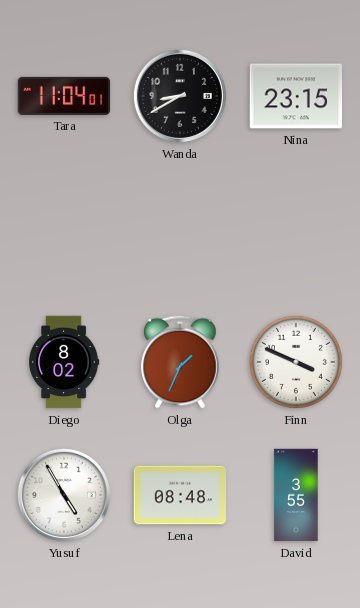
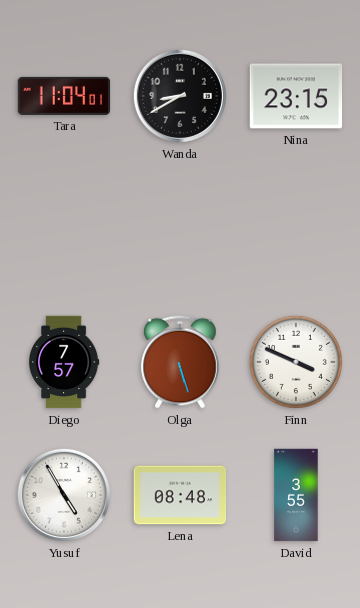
Diego: 8:02 -> 7:57
Olga: 1:34 -> 5:27
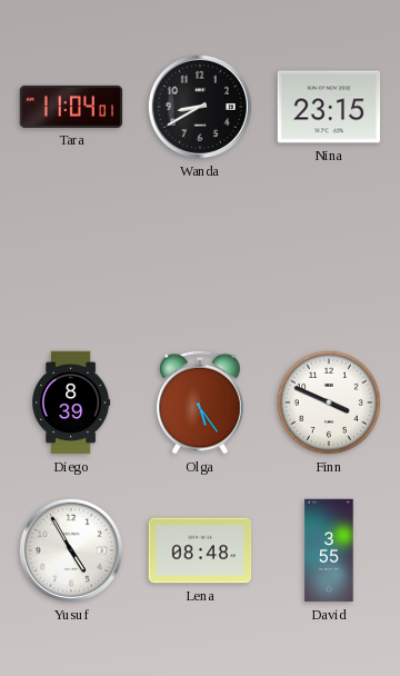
Diego: 7:57 -> 8:39
Olga: 5:27 -> 5:24
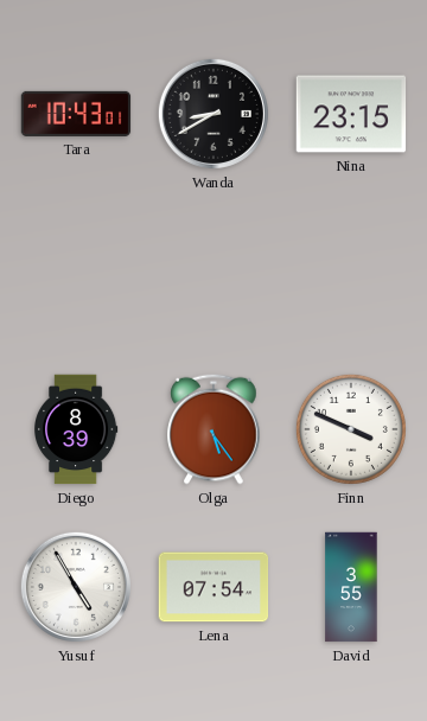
Tara: 11:04 -> 10:43
Lena: 08:48 -> 07:54
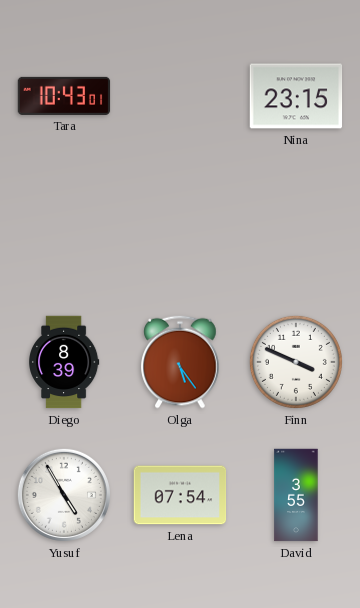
Wanda: 8:40 -> none
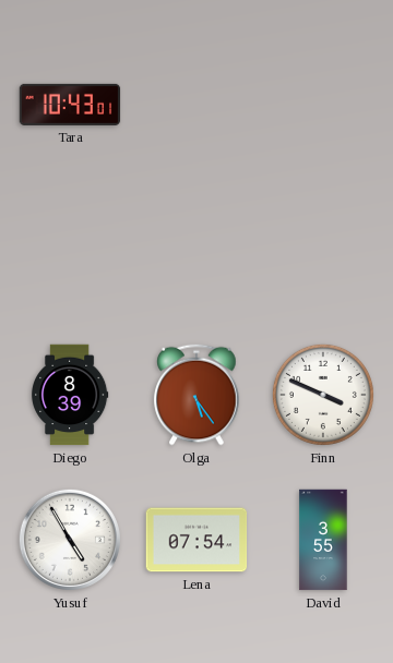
Nina: 23:15 -> none
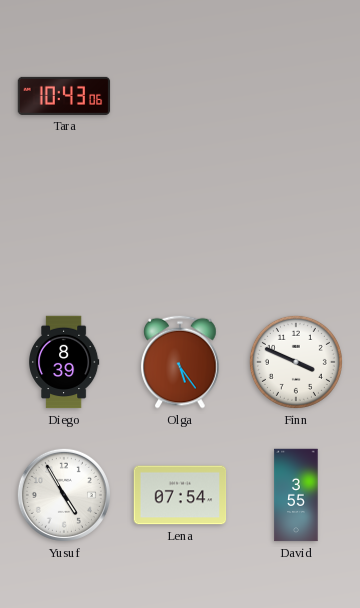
Tara: 10:43:01 -> 10:43:06
